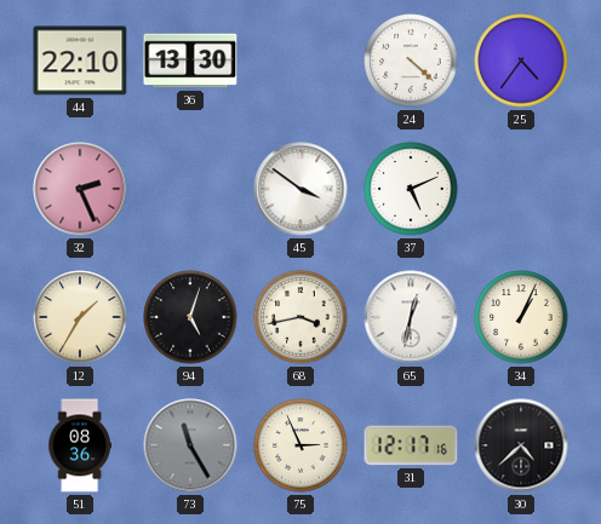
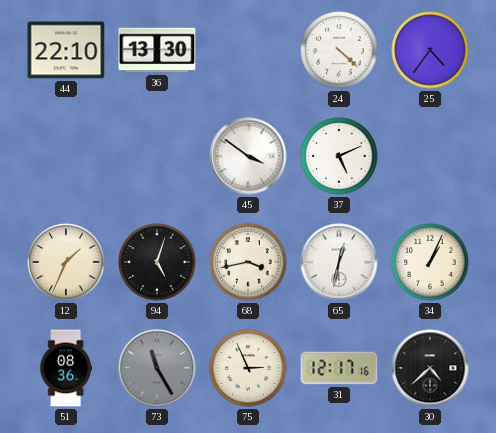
32: 2:26 -> none
12: 1:35 -> 1:34
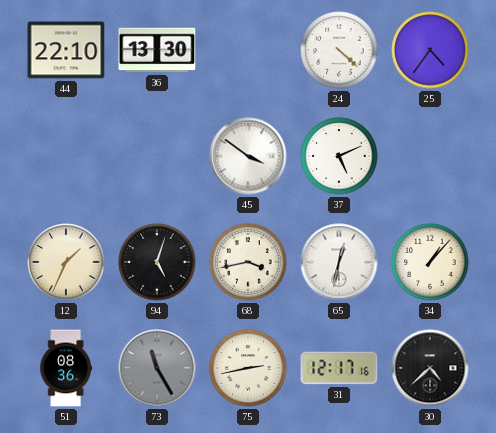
34: 1:04 -> 1:07
75: 2:56 -> 2:43
